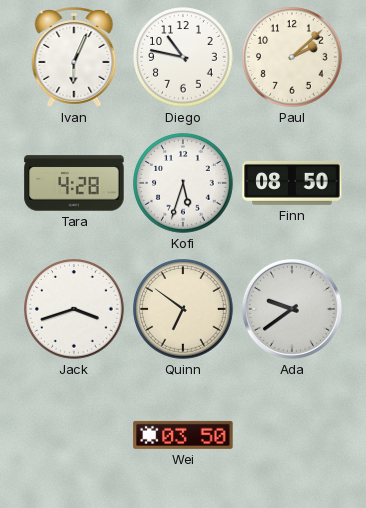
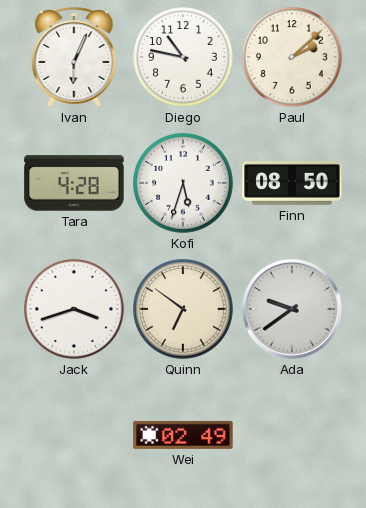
Wei: 03:50 -> 02:49
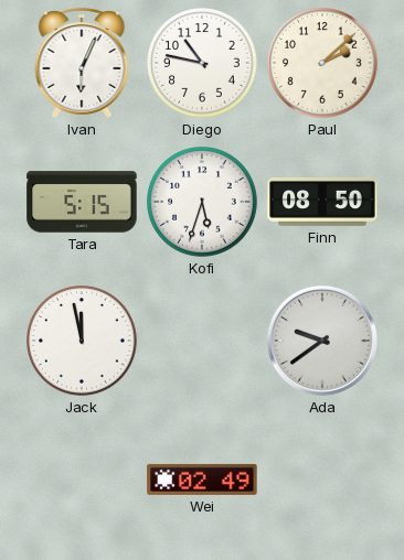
Tara: 4:28 -> 5:15
Jack: 3:42 -> 11:58
Quinn: 6:51 -> none
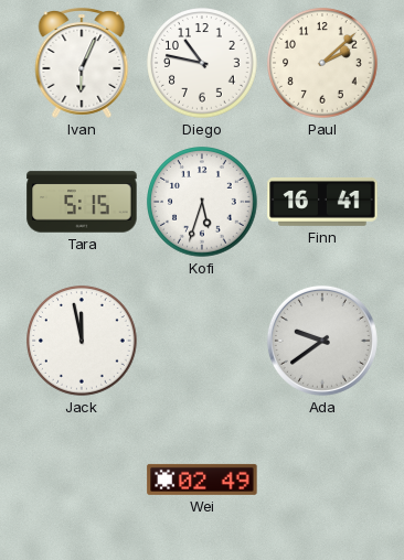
Finn: 08:50 -> 16:41
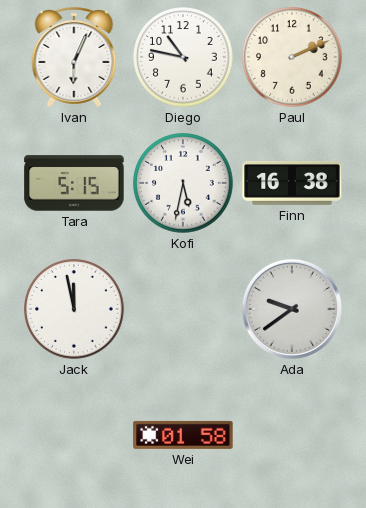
Paul: 2:08 -> 2:11
Kofi: 5:33 -> 5:32
Finn: 16:41 -> 16:38
Wei: 02:49 -> 01:58
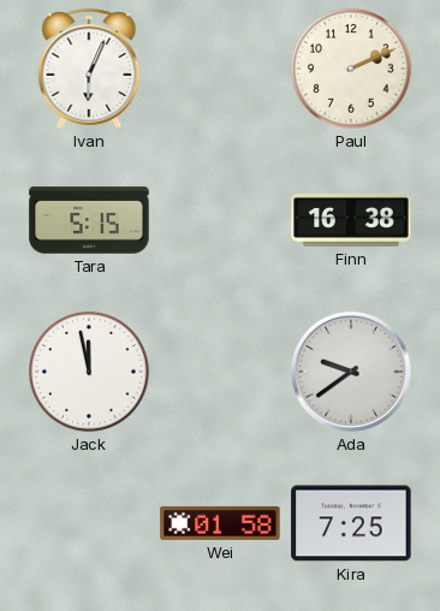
Diego: 10:47 -> none
Kofi: 5:32 -> none
Kira: none -> 7:25
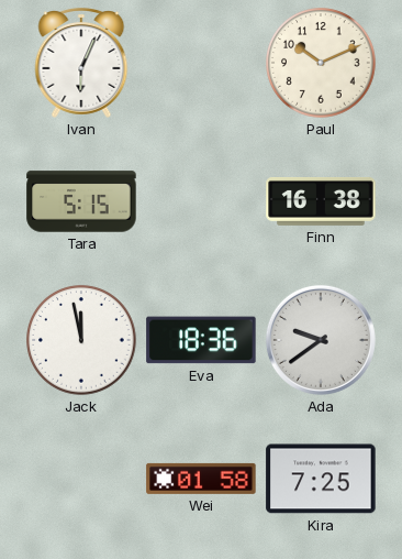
Paul: 2:11 -> 10:11
Eva: none -> 18:36
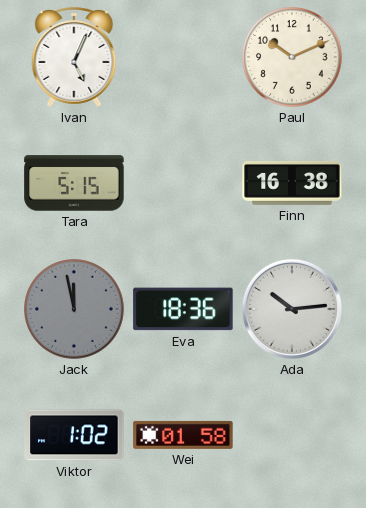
Ivan: 6:04 -> 5:04
Jack dial: white -> grey
Ada: 9:39 -> 10:14
Viktor: none -> 1:02
Kira: 7:25 -> none
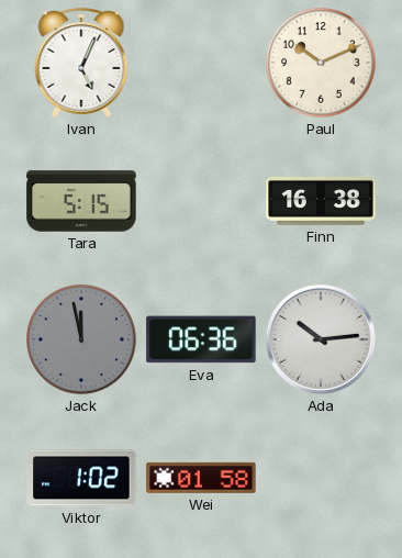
Eva: 18:36 -> 06:36
